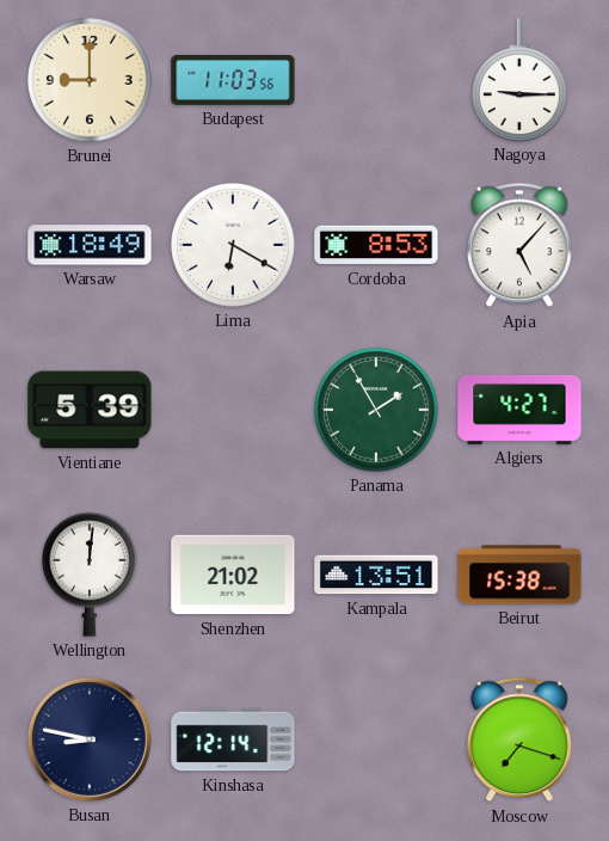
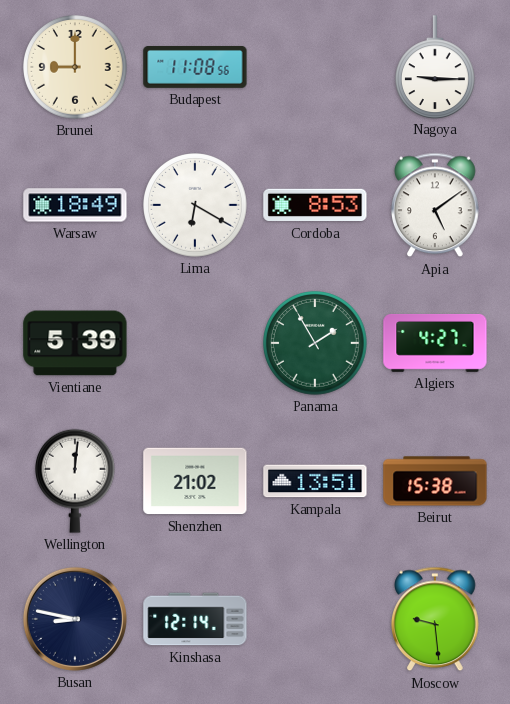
Budapest: 11:03 -> 11:08
Apia: 5:07 -> 5:09
Moscow: 7:18 -> 9:29
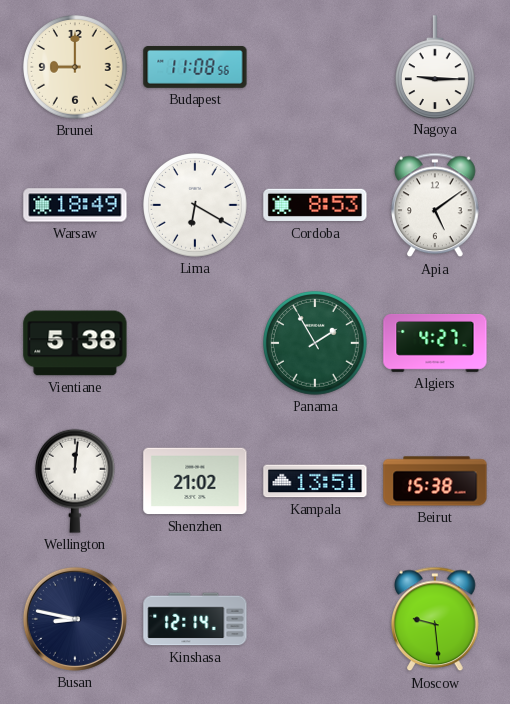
Vientiane: 5:39 -> 5:38
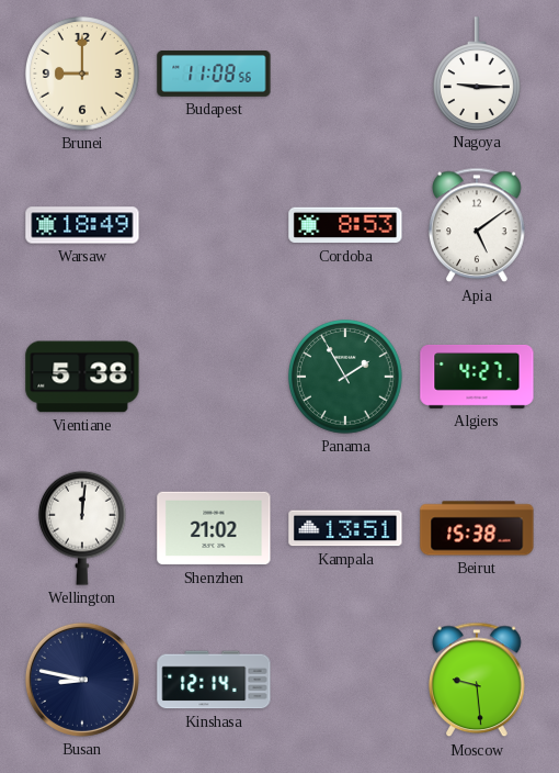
Lima: 6:20 -> none
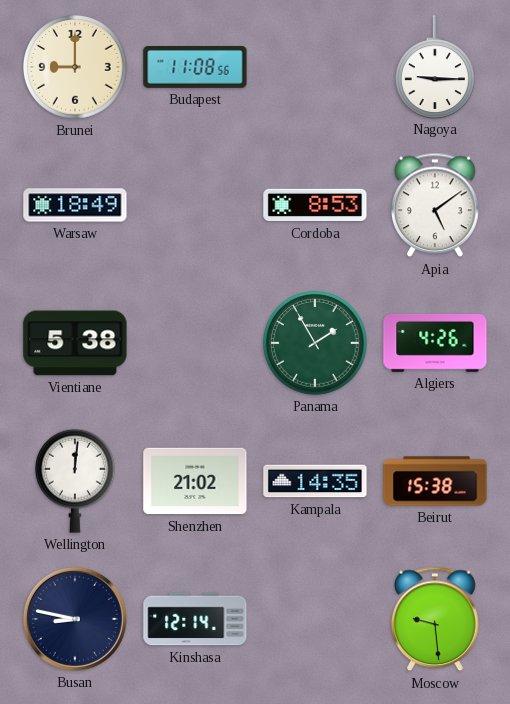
Algiers: 4:27 -> 4:26
Kampala: 13:51 -> 14:35
